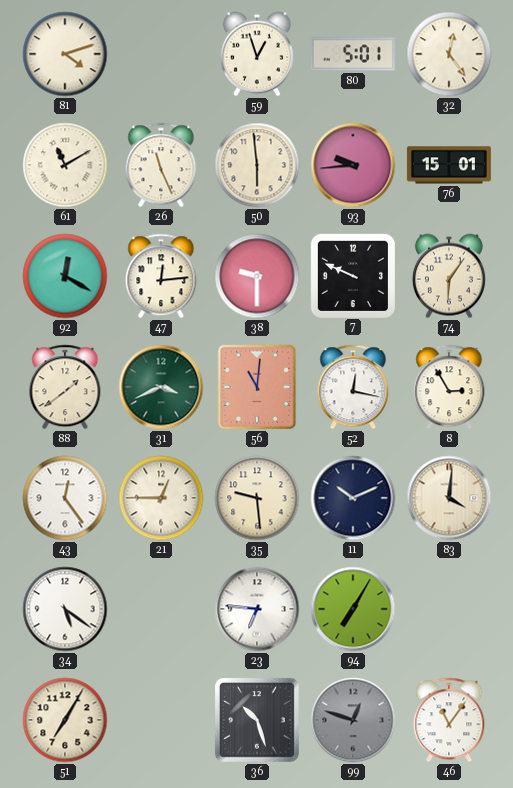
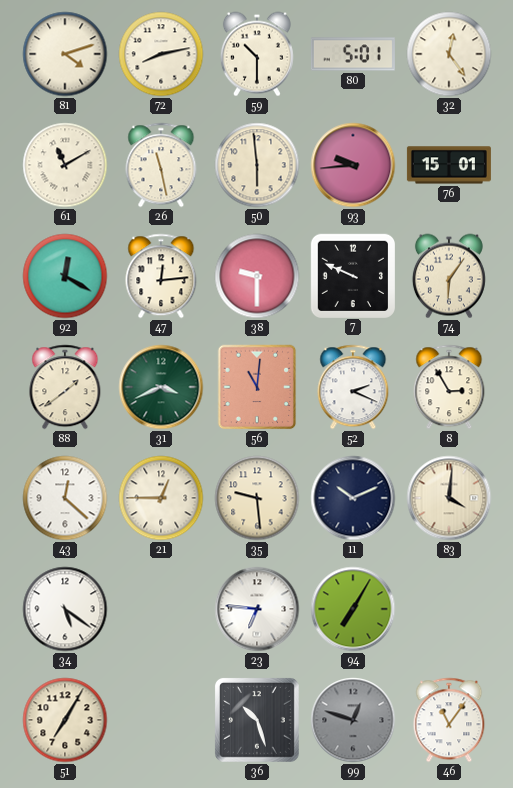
72: none -> 8:13
59: 12:57 -> 10:30
26: 11:26 -> 11:28
52: 12:17 -> 2:19
43: 12:24 -> 12:22
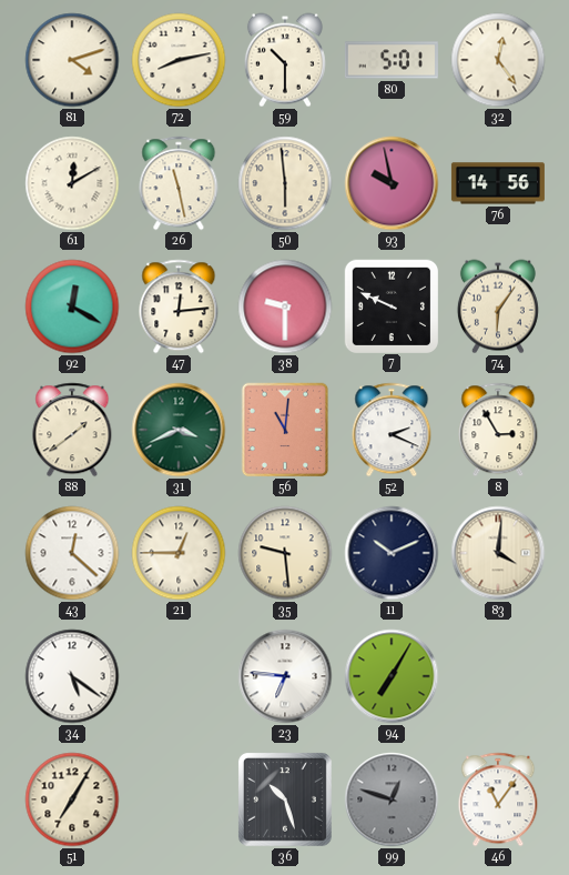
61: 11:10 -> 12:10
93: 9:44 -> 9:58
76: 15:01 -> 14:56
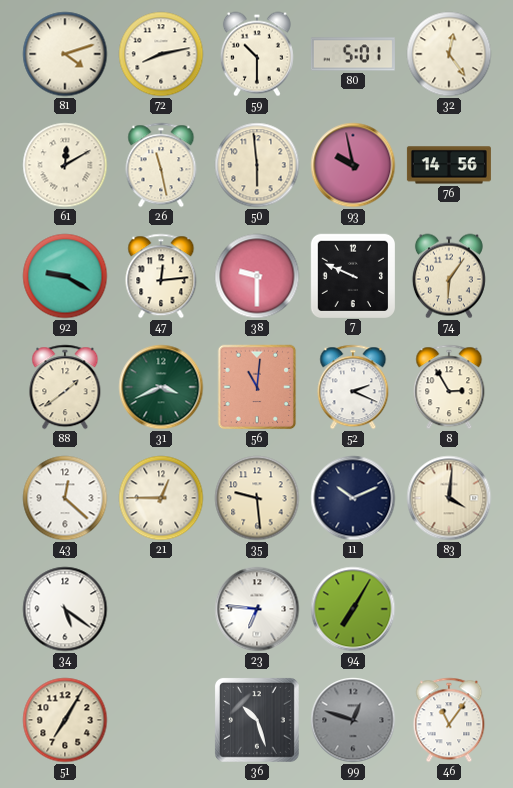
92: 12:20 -> 9:20
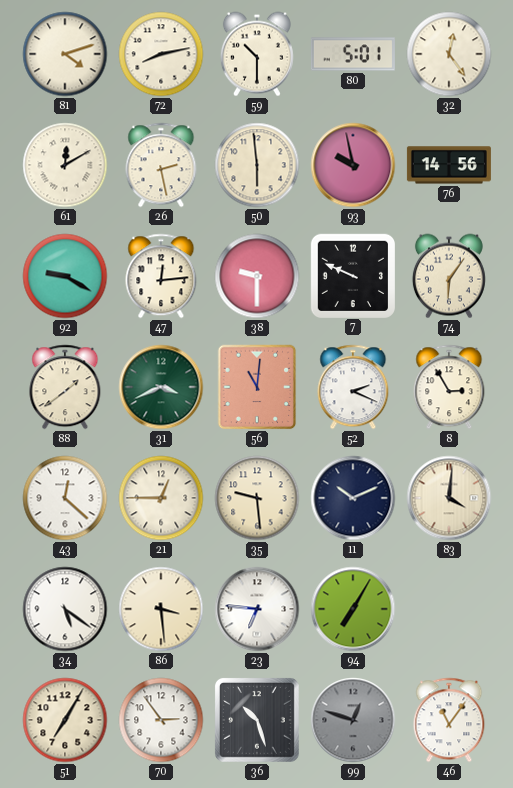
26: 11:28 -> 2:28
86: none -> 3:29
70: none -> 2:54
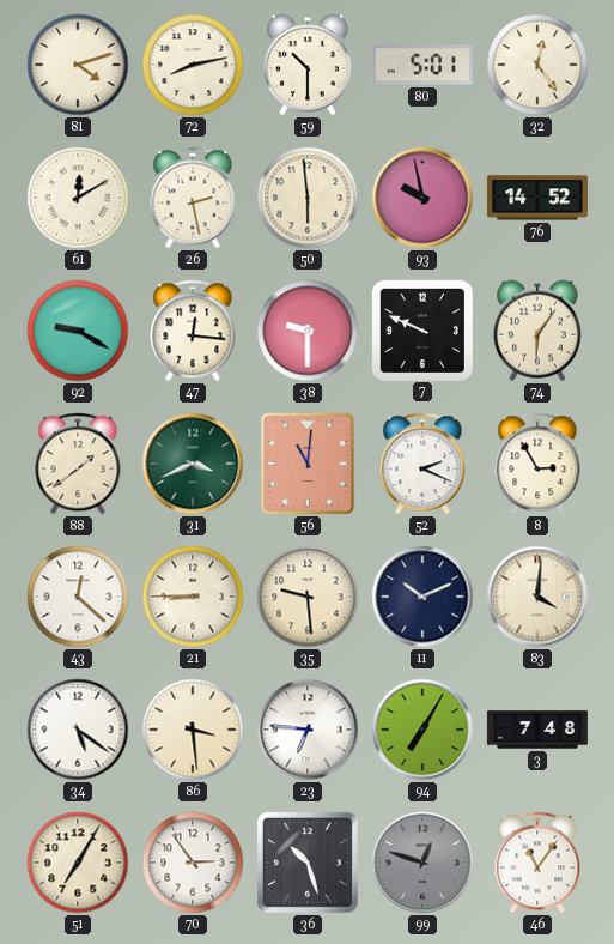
76: 14:56 -> 14:52
47: 12:14 -> 12:16
21: 12:45 -> 8:45
3: none -> 7:48
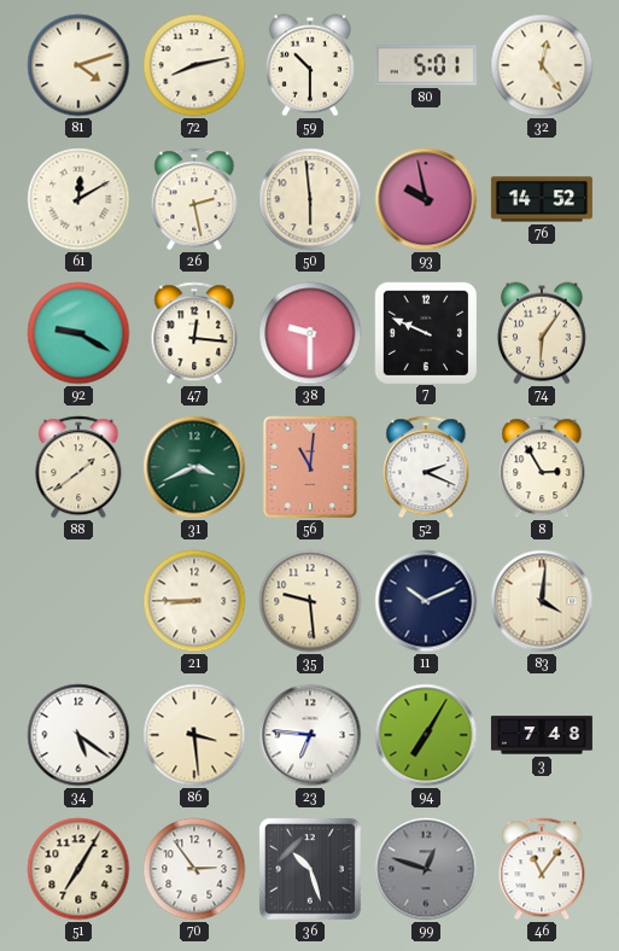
43: 12:22 -> none
